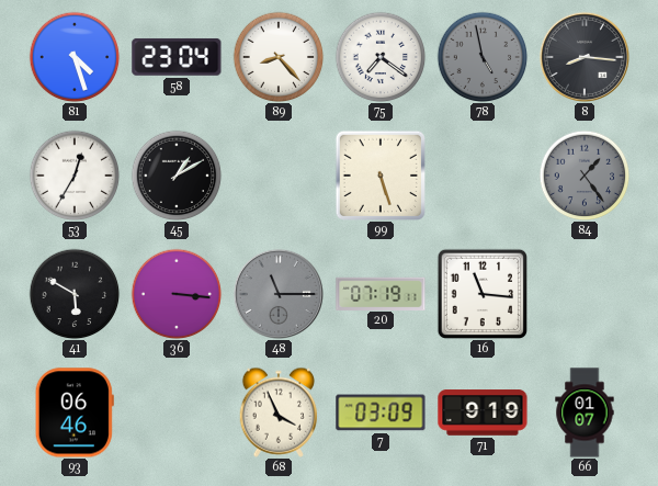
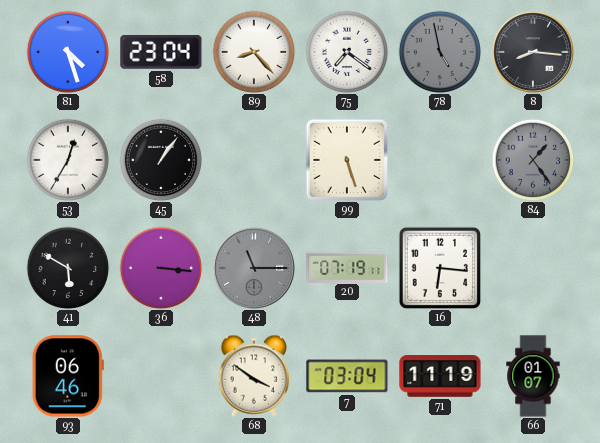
45: 1:10 -> 1:06
16: 11:16 -> 6:16
68: 3:56 -> 3:51
7: 03:09 -> 03:04
71: 9:19 -> 11:19
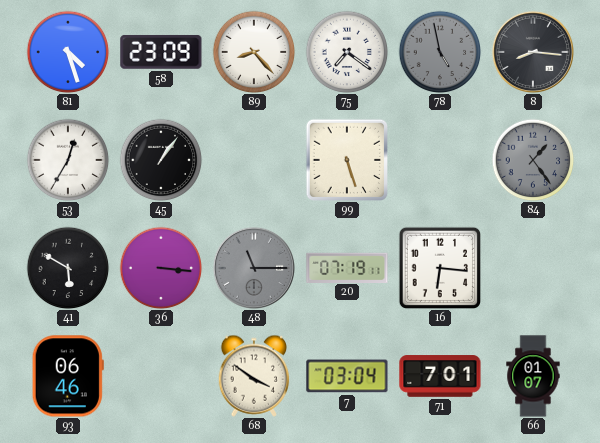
58: 23:04 -> 23:09
71: 11:19 -> 7:01
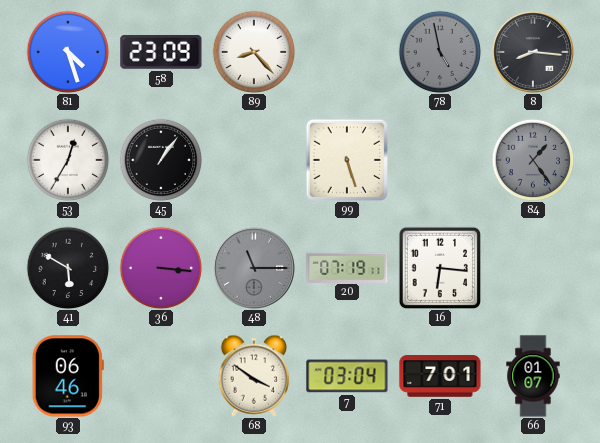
75: 7:21 -> none
